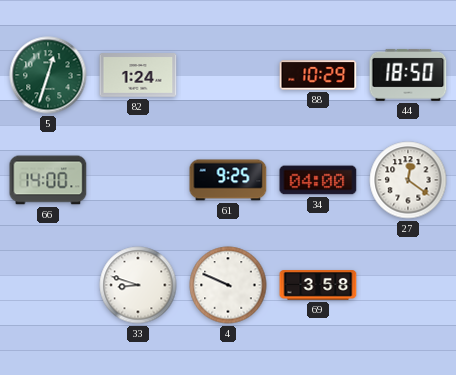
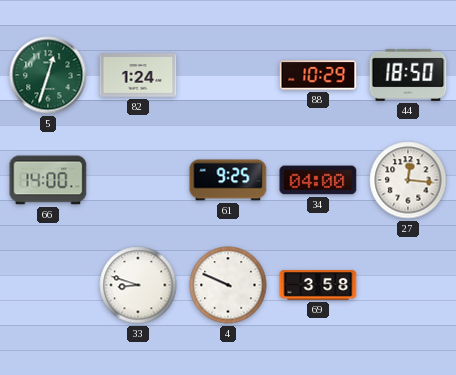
27: 12:21 -> 12:16
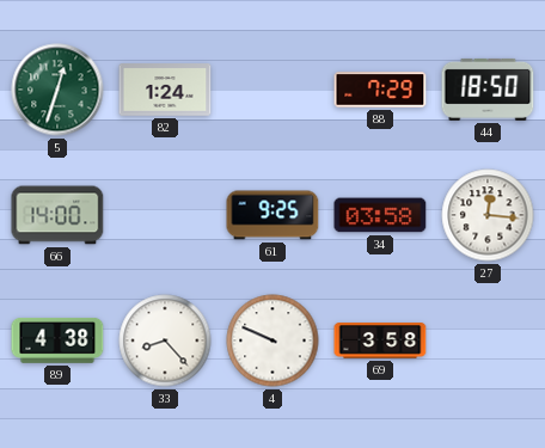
88: 10:29 -> 7:29
34: 04:00 -> 03:58
89: none -> 4:38
33: 8:48 -> 8:23
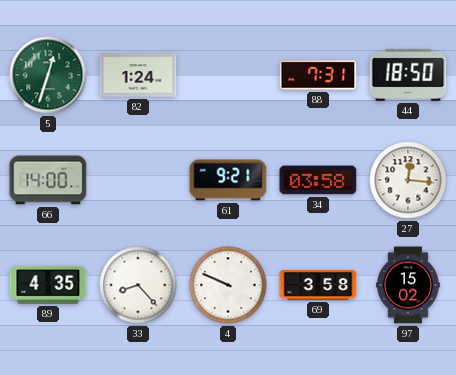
88: 7:29 -> 7:31
61: 9:25 -> 9:21
89: 4:38 -> 4:35
97: none -> 15:02
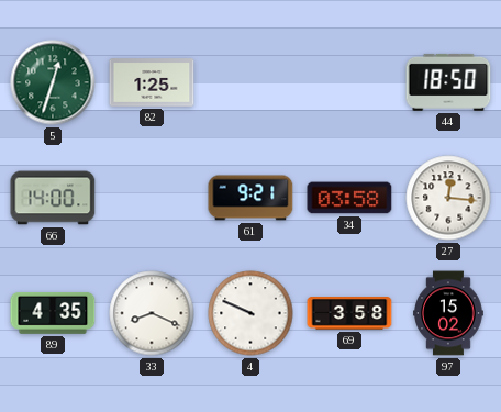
82: 1:24 -> 1:25
88: 7:31 -> none
33: 8:23 -> 8:19
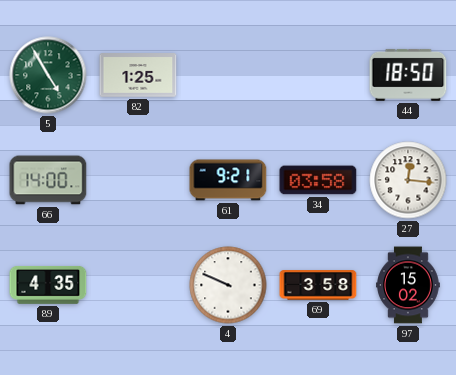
5: 12:33 -> 4:55
33: 8:19 -> none
